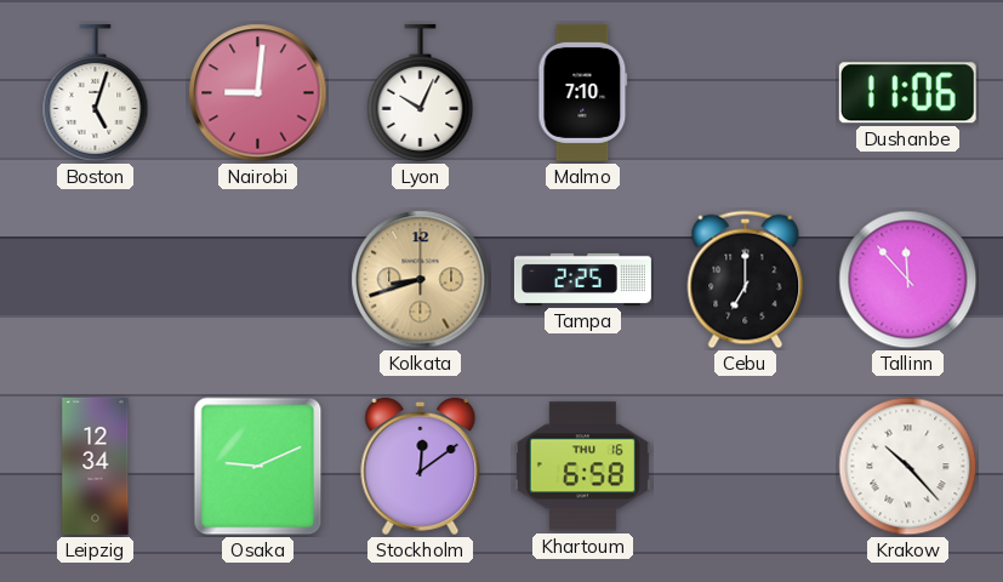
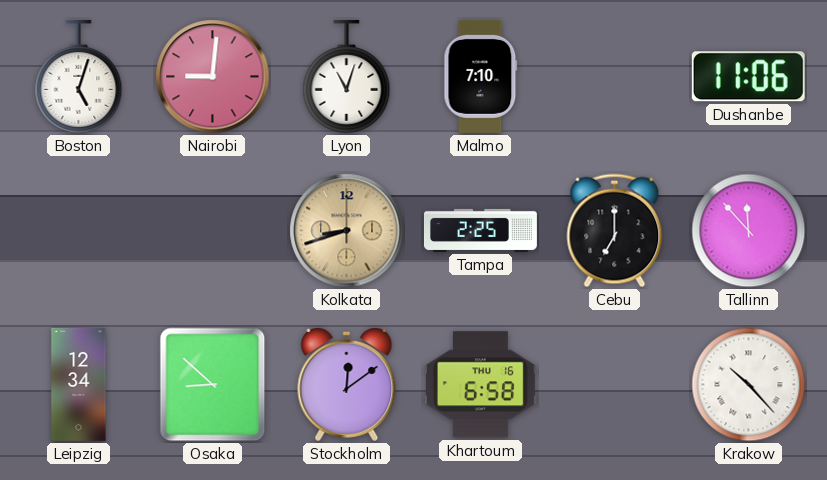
Lyon: 10:04 -> 11:03
Osaka: 9:11 -> 8:52
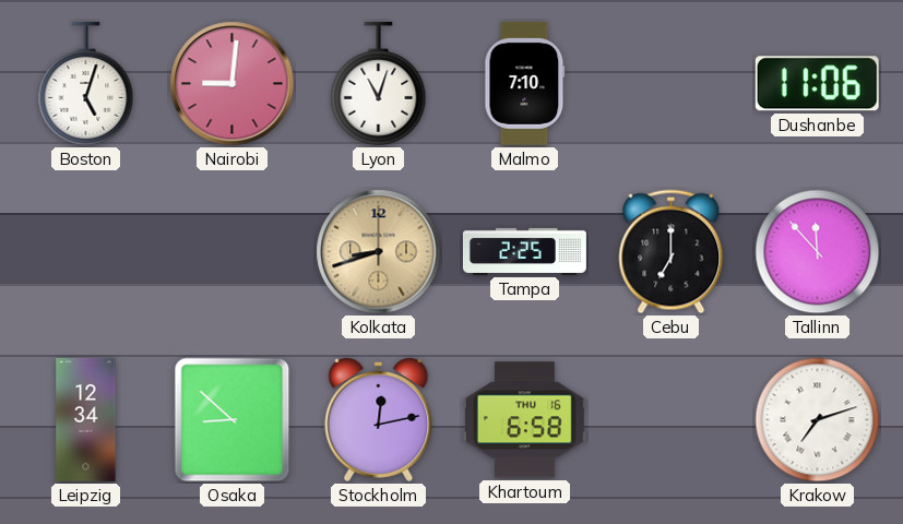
Stockholm: 12:09 -> 12:13
Krakow: 10:23 -> 7:12
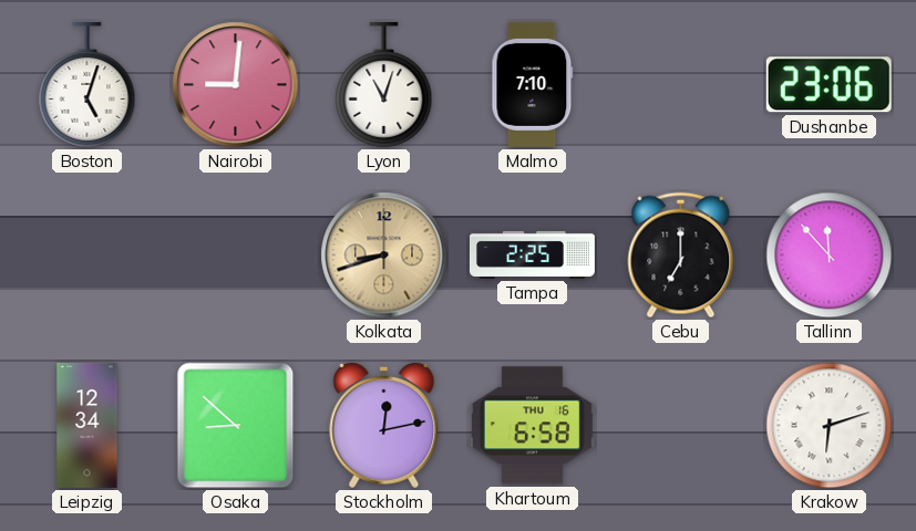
Dushanbe: 11:06 -> 23:06
Krakow: 7:12 -> 6:12
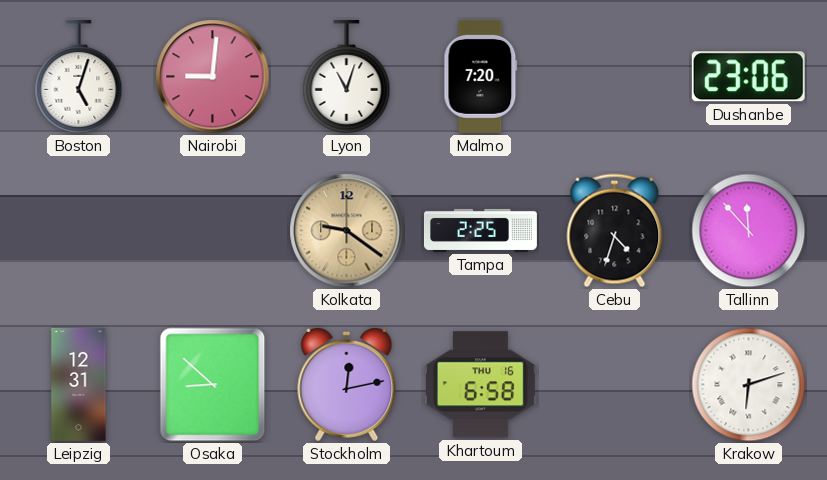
Malmo: 7:10 -> 7:20
Kolkata: 8:42 -> 9:21
Cebu: 7:00 -> 4:33
Leipzig: 12:34 -> 12:31
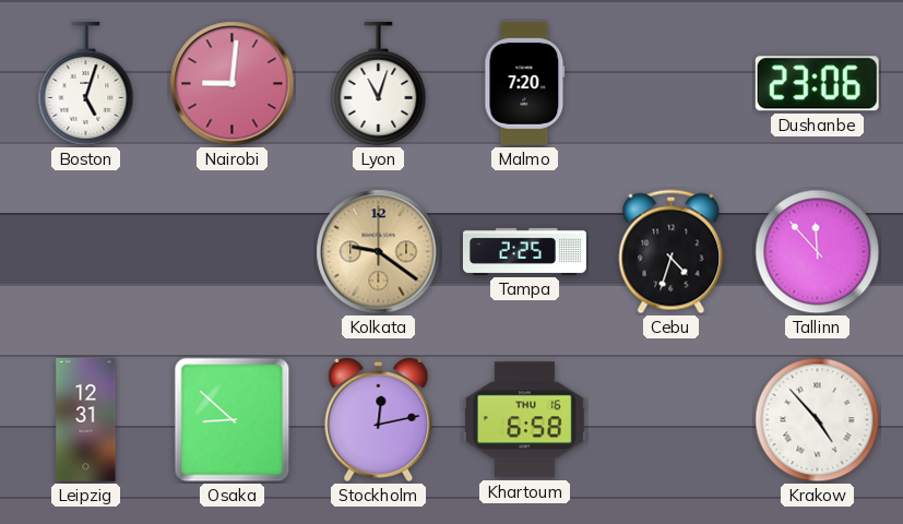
Krakow: 6:12 -> 4:53
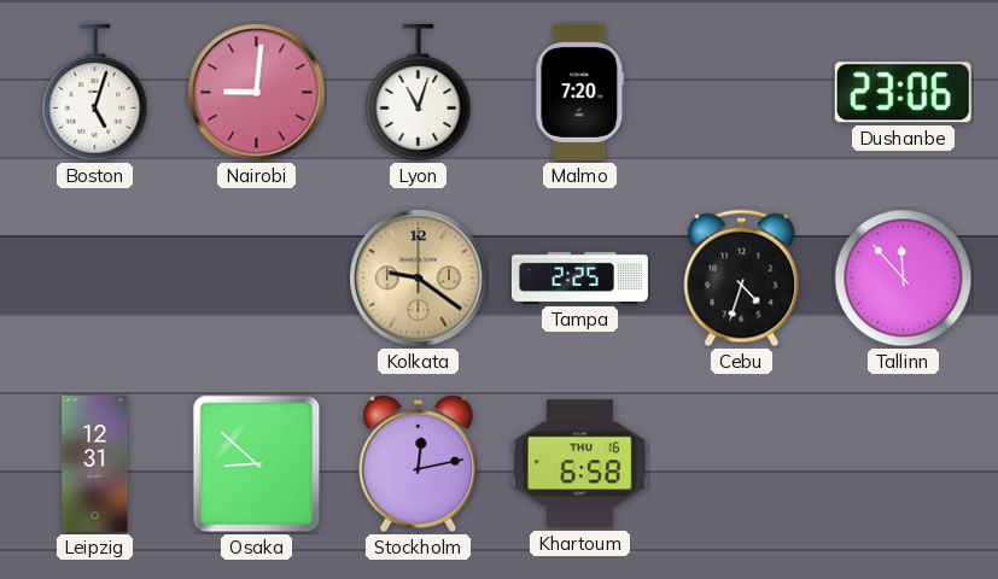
Krakow: 4:53 -> none
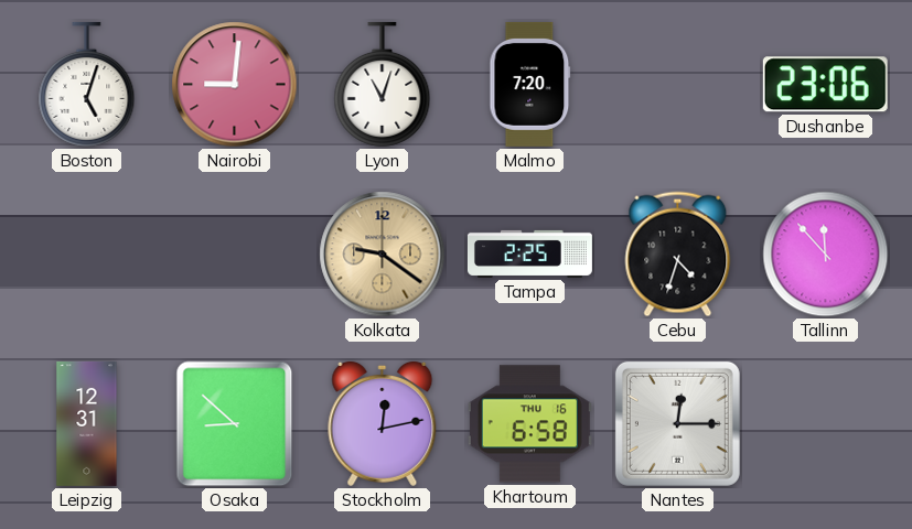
Nantes: none -> 12:15
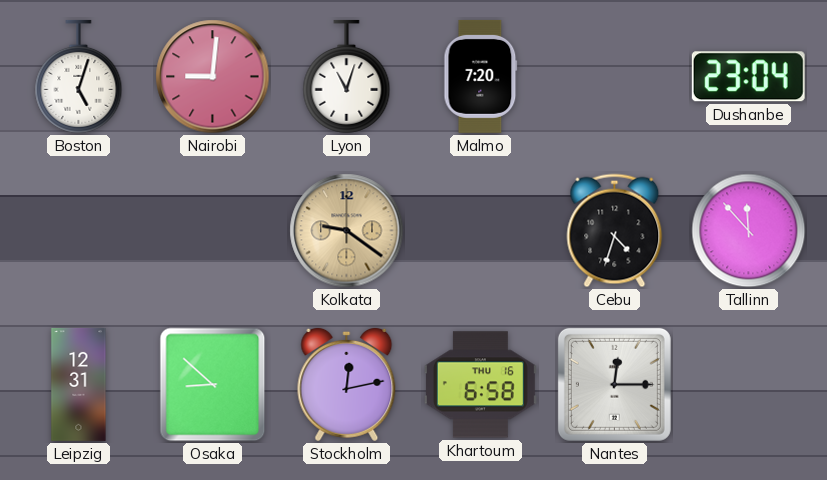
Dushanbe: 23:06 -> 23:04
Tampa: 2:25 -> none
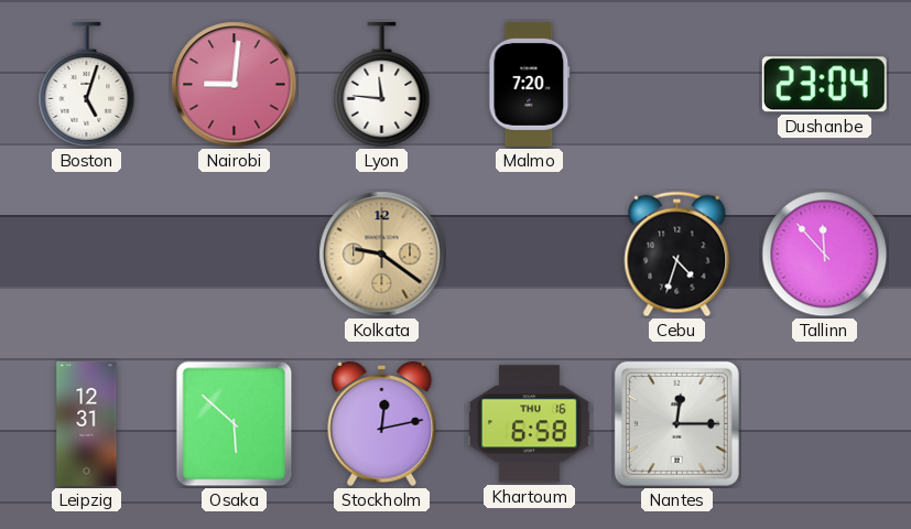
Lyon: 11:03 -> 11:46
Osaka: 8:52 -> 5:52
